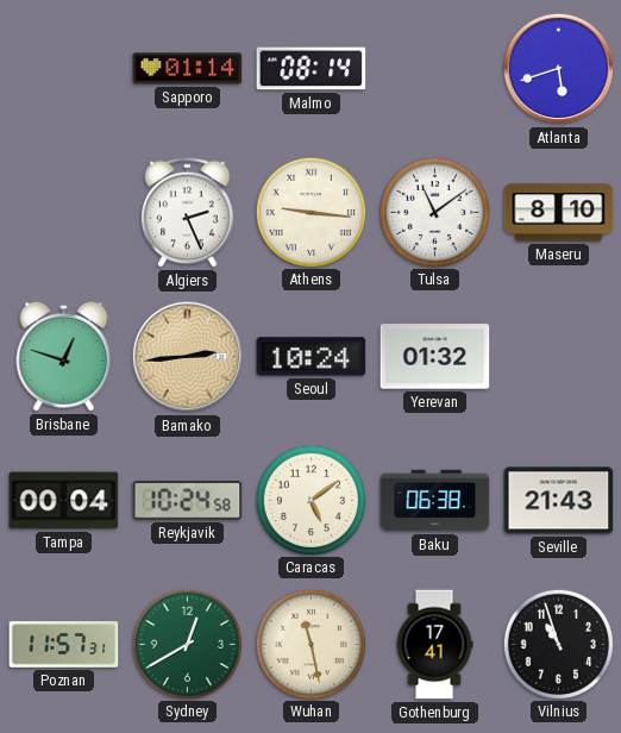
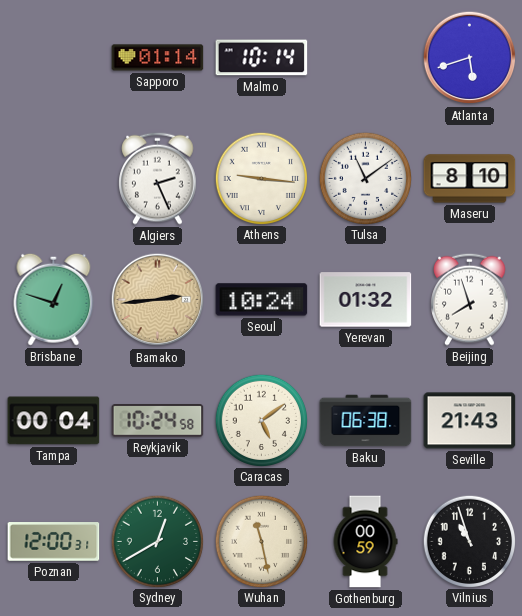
Malmo: 08:14 -> 10:14
Beijing: none -> 7:57
Poznan: 11:57 -> 12:00
Gothenburg: 17:41 -> 00:59
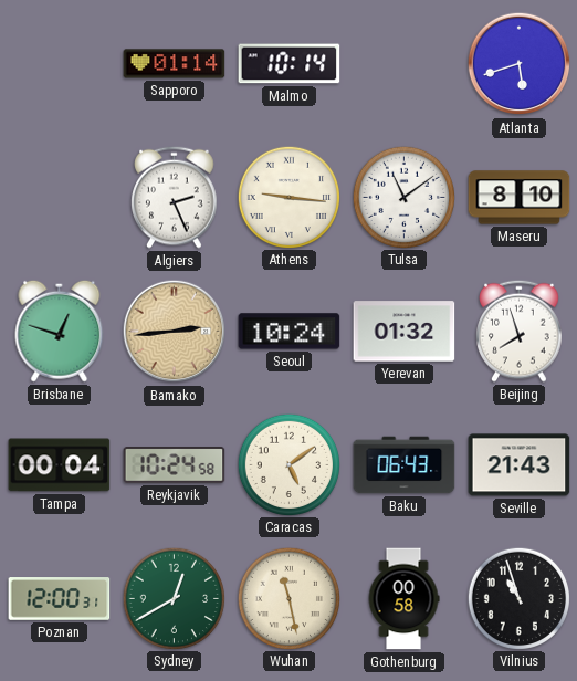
Baku: 06:38 -> 06:43
Gothenburg: 00:59 -> 00:58
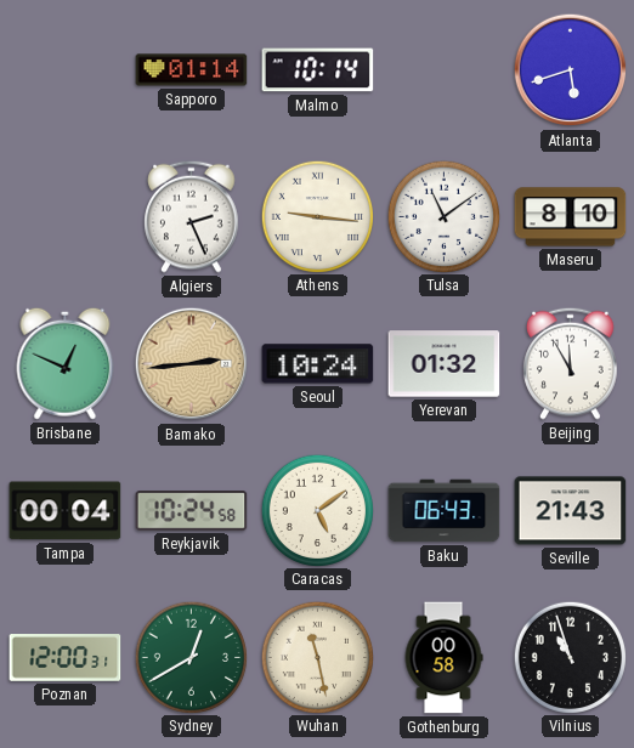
Brisbane: 12:48 -> 12:49
Beijing: 7:57 -> 11:55
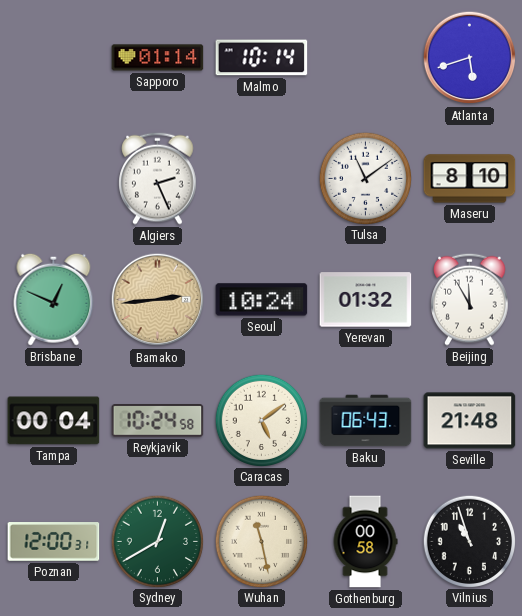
Athens: 9:16 -> none
Seville: 21:43 -> 21:48
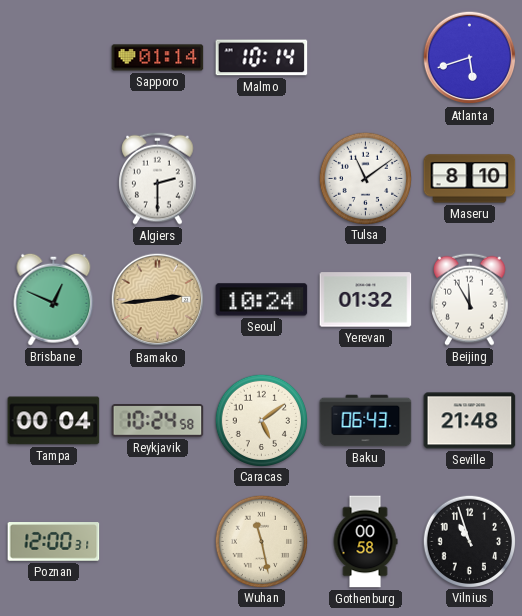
Algiers: 2:26 -> 2:30
Sydney: 12:40 -> none
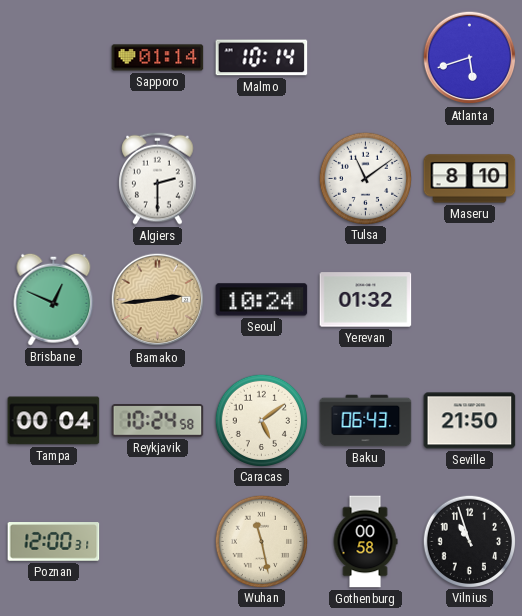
Beijing: 11:55 -> none
Seville: 21:48 -> 21:50
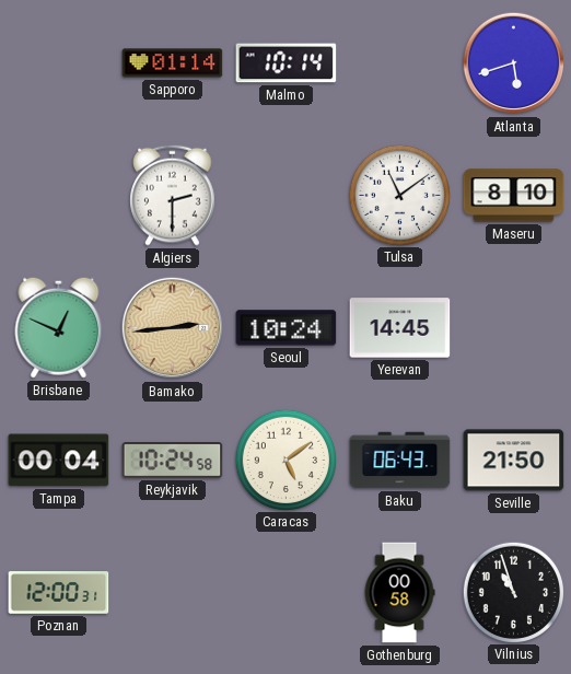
Yerevan: 01:32 -> 14:45
Wuhan: 11:28 -> none
